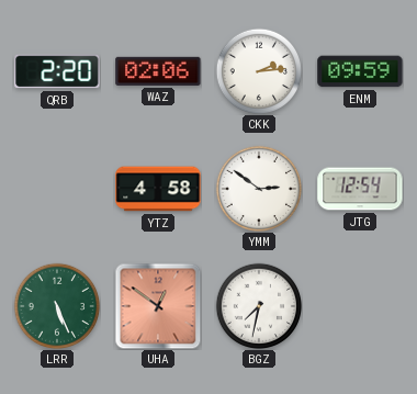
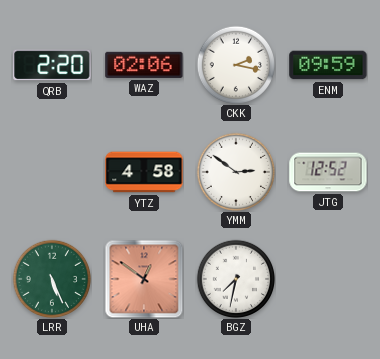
CKK: 2:14 -> 2:17
JTG: 12:54 -> 12:52
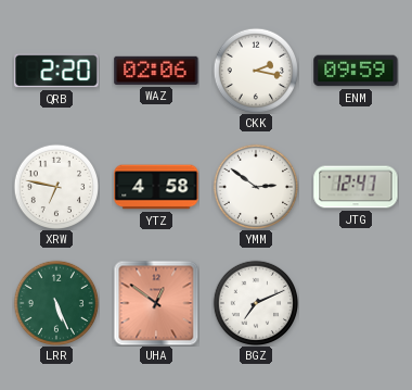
XRW: none -> 6:47
JTG: 12:52 -> 12:47
BGZ: 7:32 -> 7:11
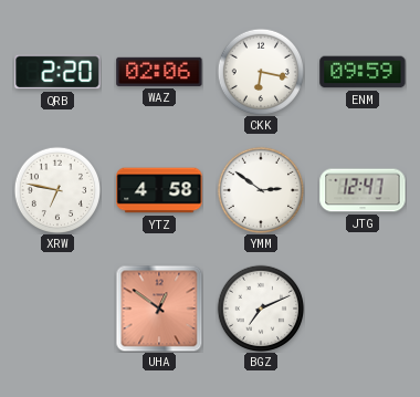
CKK: 2:17 -> 6:17
LRR: 5:26 -> none
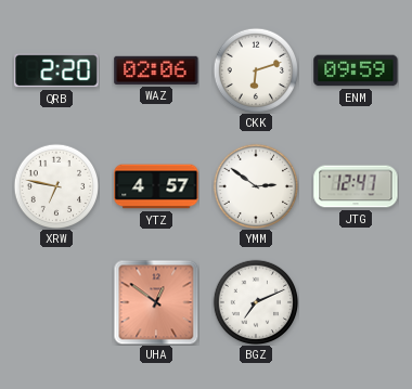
CKK: 6:17 -> 6:12
YTZ: 4:58 -> 4:57
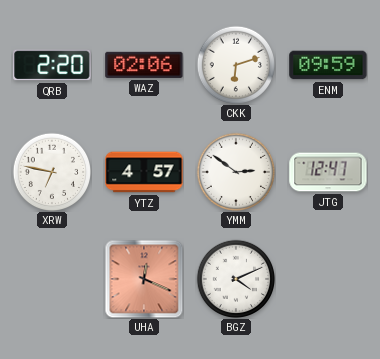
UHA: 12:51 -> 12:19
BGZ: 7:11 -> 4:11
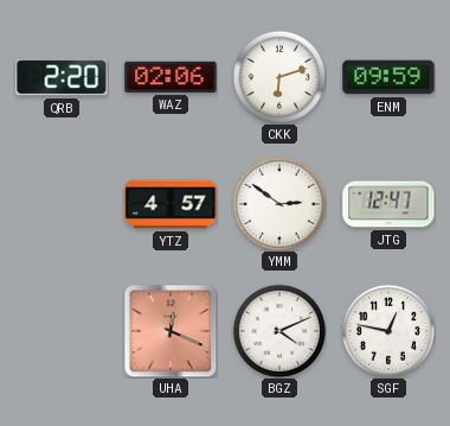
XRW: 6:47 -> none
SGF: none -> 12:47
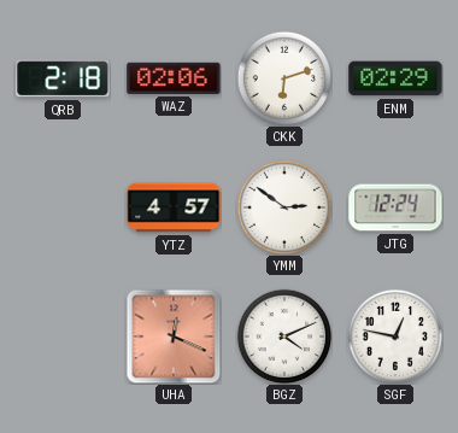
QRB: 2:20 -> 2:18
ENM: 09:59 -> 02:29
JTG: 12:47 -> 12:24
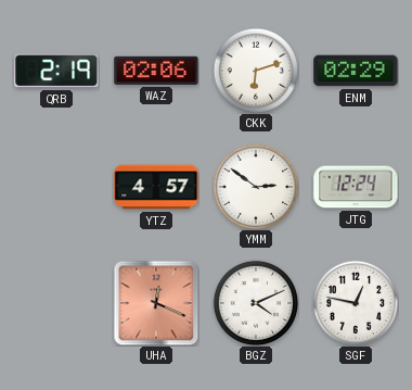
QRB: 2:18 -> 2:19
